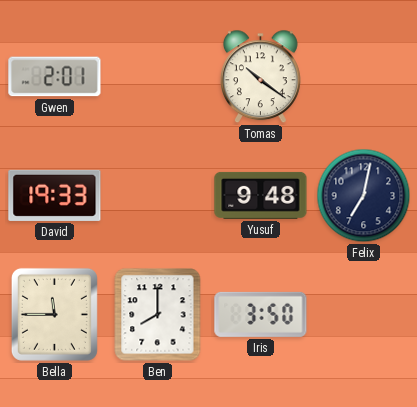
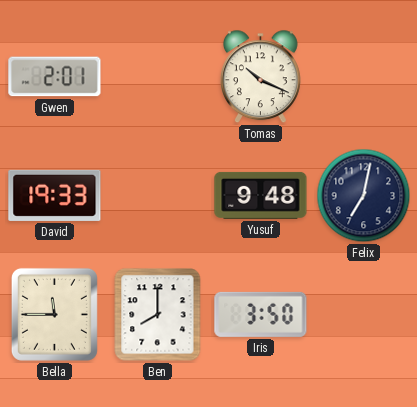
Tomas: 10:21 -> 10:19
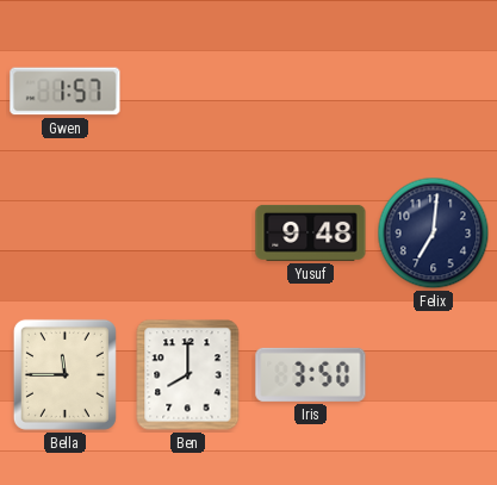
Gwen: 2:01 -> 1:57
Tomas: 10:19 -> none
David: 19:33 -> none
Felix: 7:02 -> 7:01
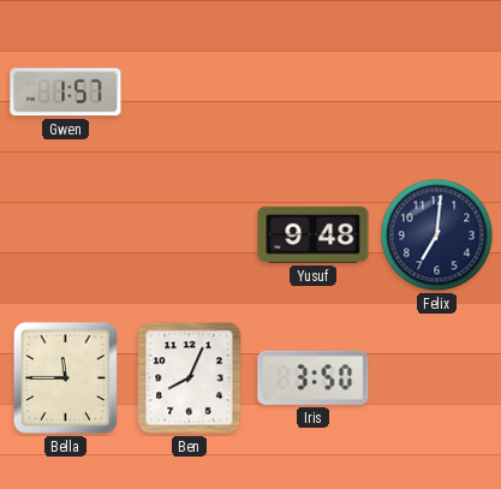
Ben: 8:00 -> 8:04
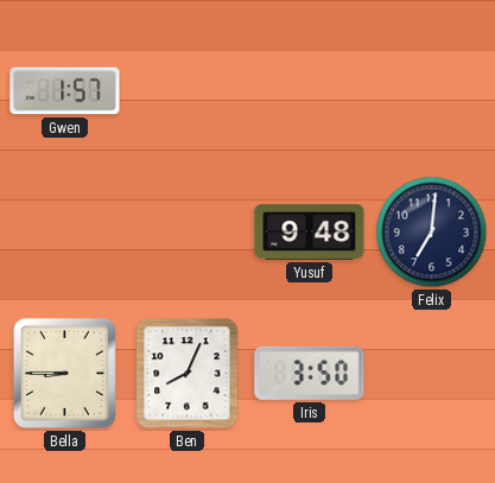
Bella: 11:45 -> 8:45
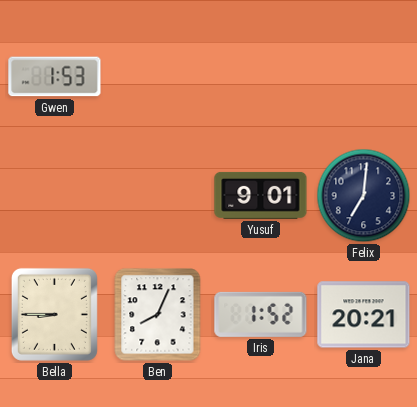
Gwen: 1:57 -> 1:53
Yusuf: 9:48 -> 9:01
Iris: 3:50 -> 1:52
Jana: none -> 20:21
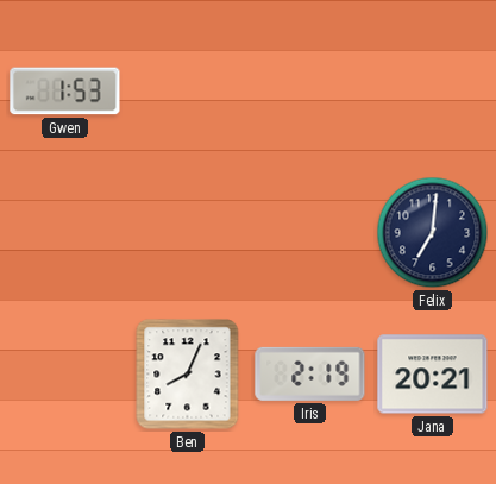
Yusuf: 9:01 -> none
Bella: 8:45 -> none
Iris: 1:52 -> 2:19
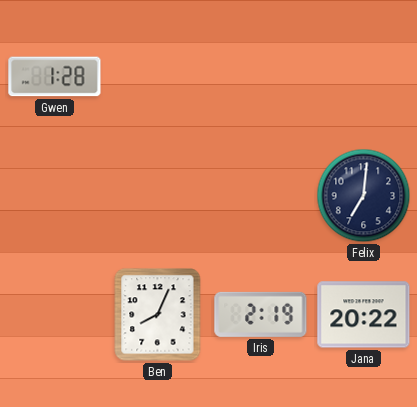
Gwen: 1:53 -> 1:28
Jana: 20:21 -> 20:22
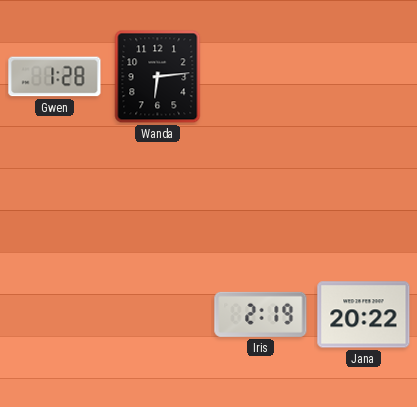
Wanda: none -> 6:14
Felix: 7:01 -> none
Ben: 8:04 -> none
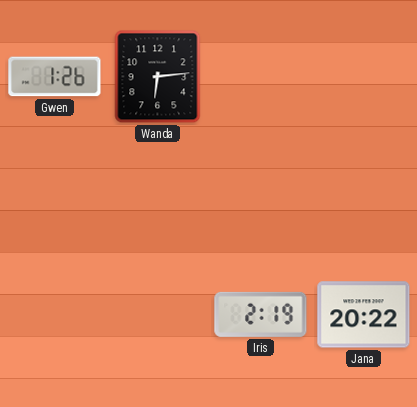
Gwen: 1:28 -> 1:26
